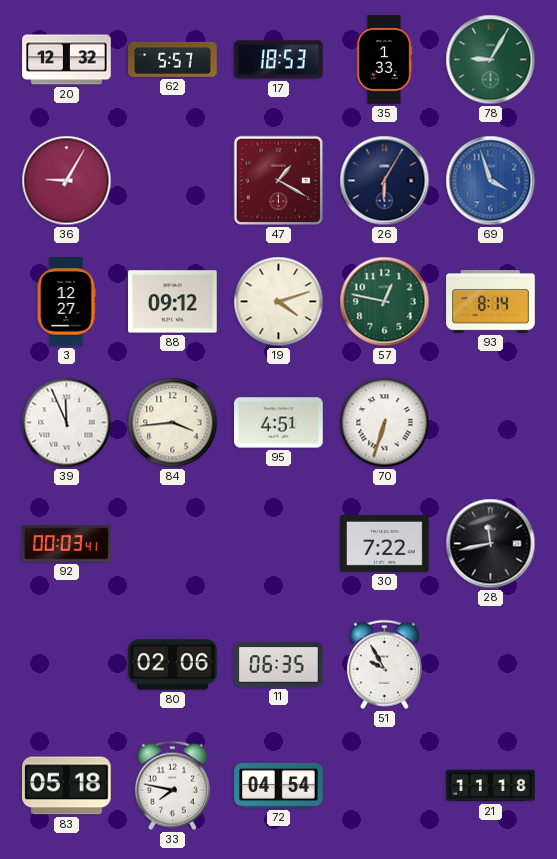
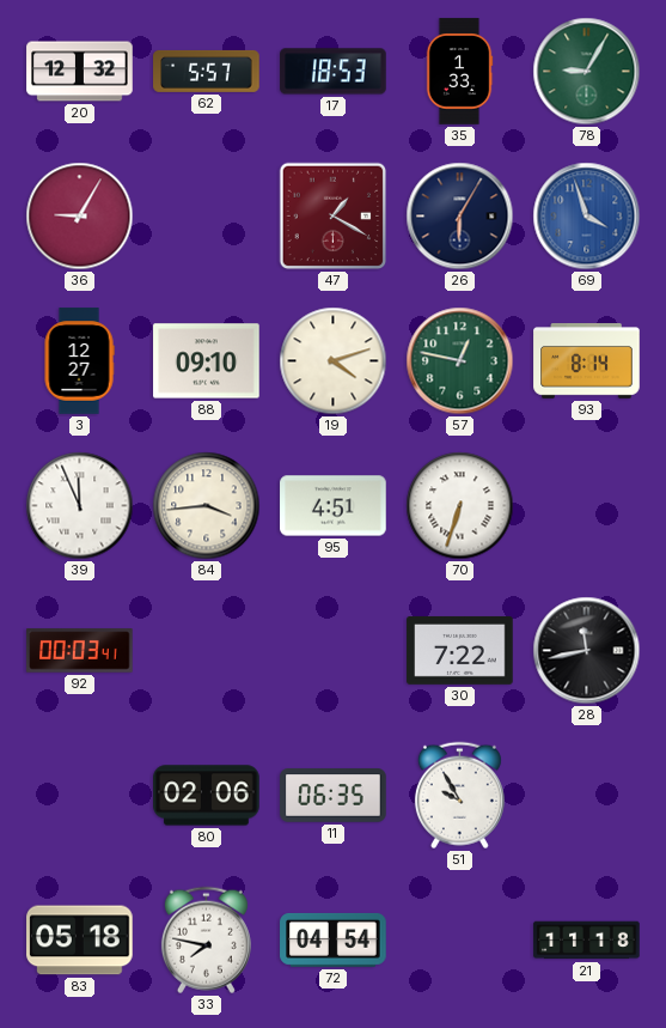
88: 09:12 -> 09:10
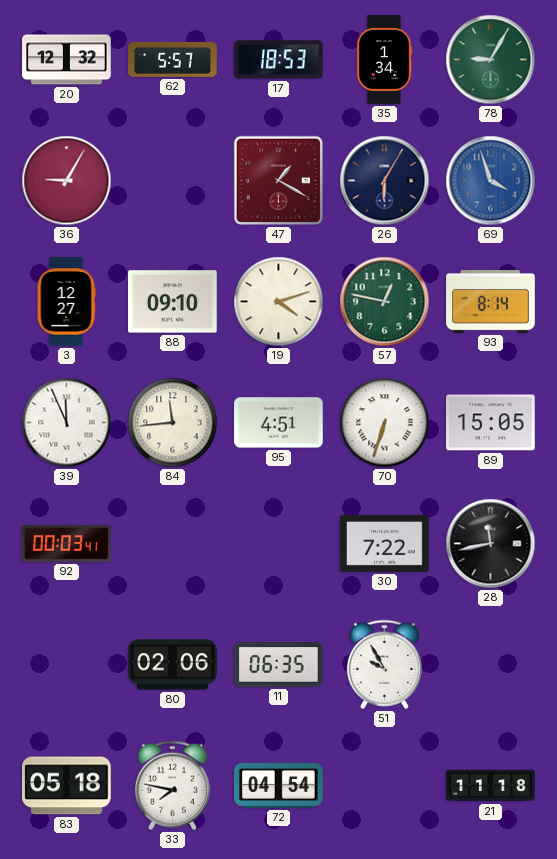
35: 1:33 -> 1:34
84: 3:44 -> 11:44
89: none -> 15:05
